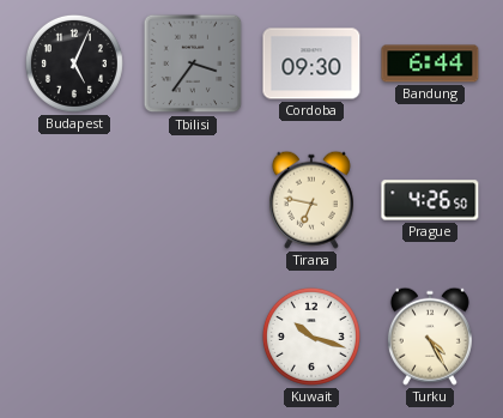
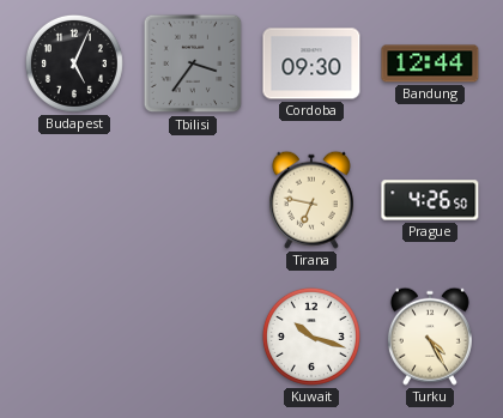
Bandung: 6:44 -> 12:44
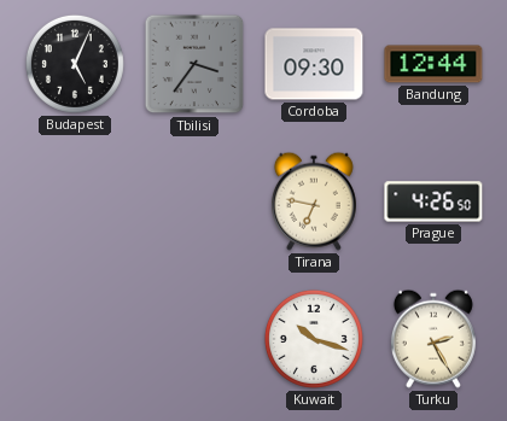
Turku: 4:25 -> 2:25
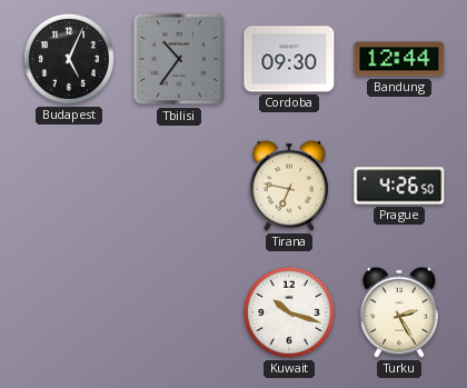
Tbilisi: 3:36 -> 10:36
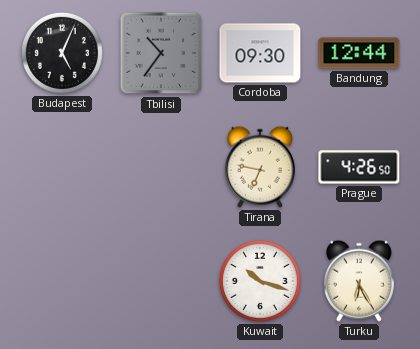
Turku: 2:25 -> 6:25
